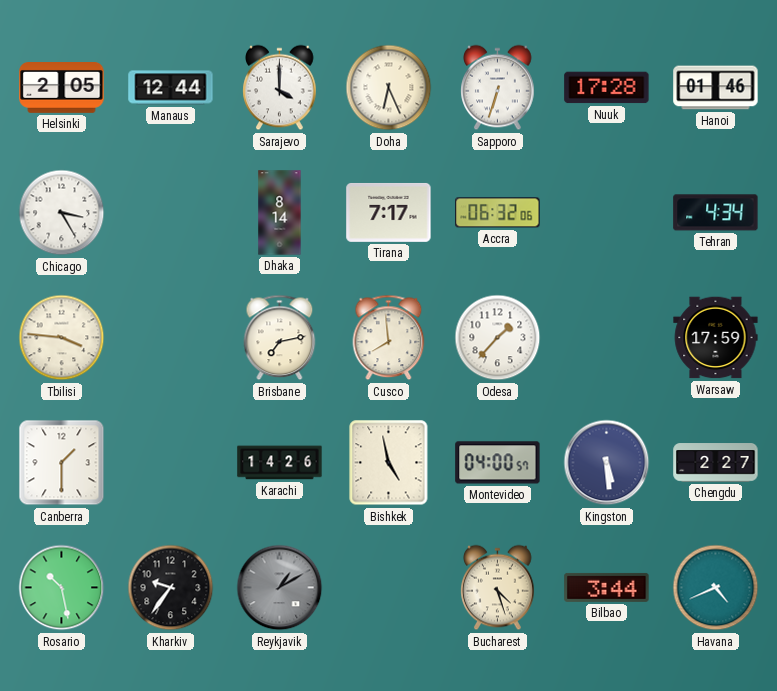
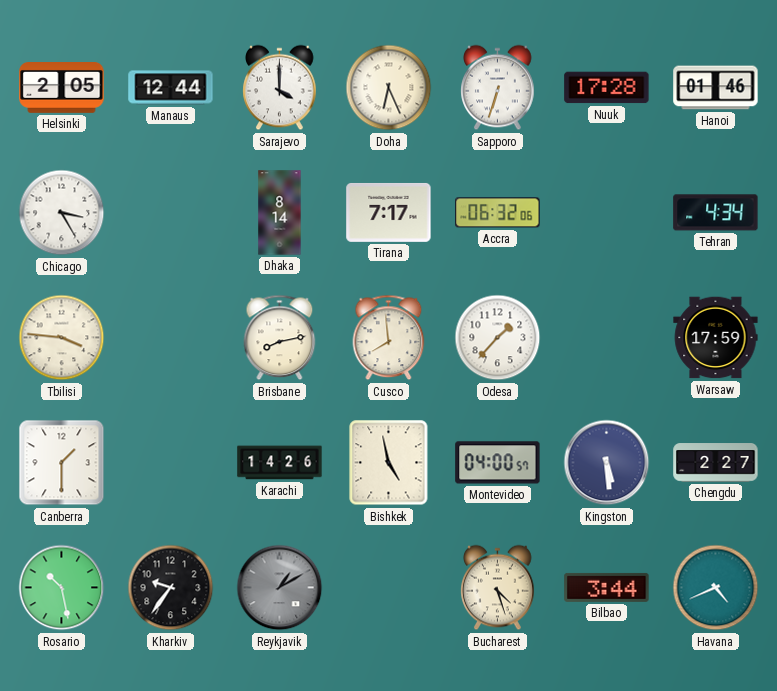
Brisbane: 7:13 -> 8:13
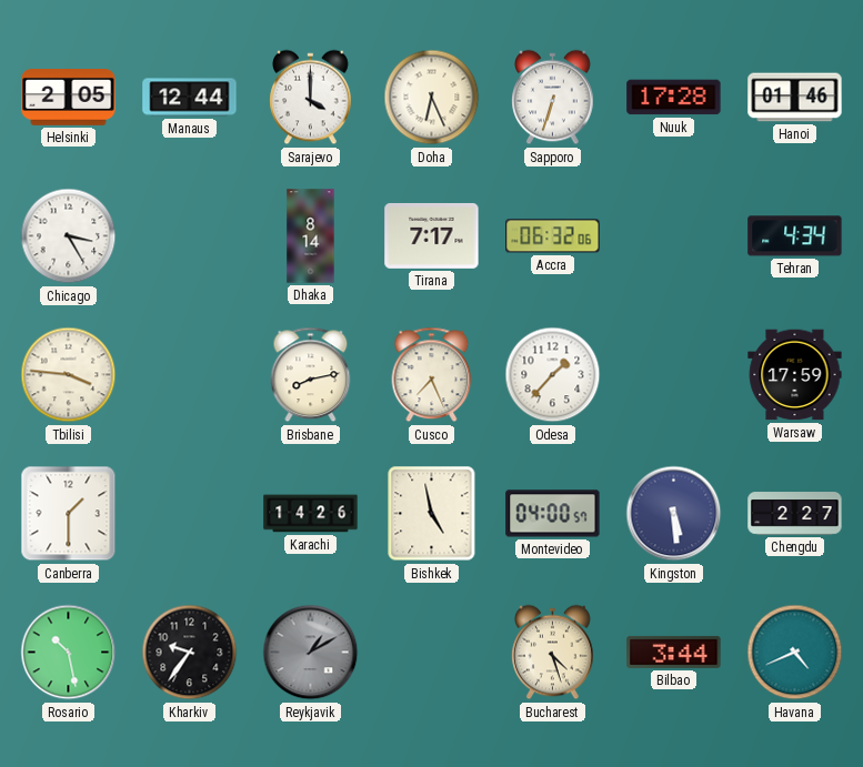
Cusco: 7:59 -> 7:26
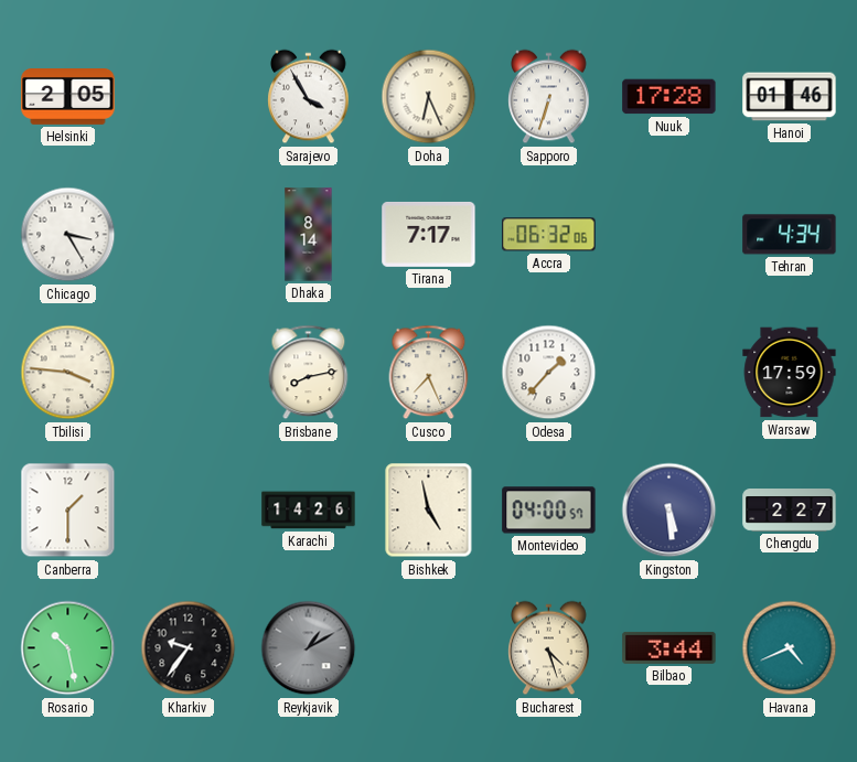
Manaus: 12:44 -> none
Sarajevo: 4:00 -> 3:55
